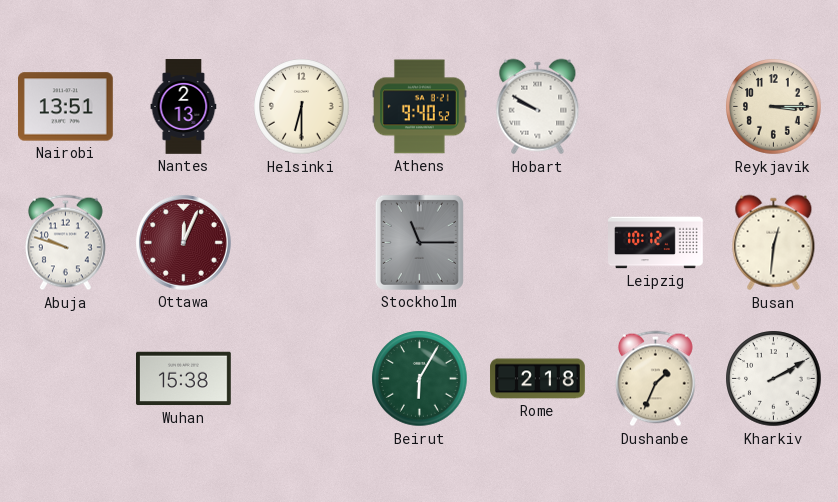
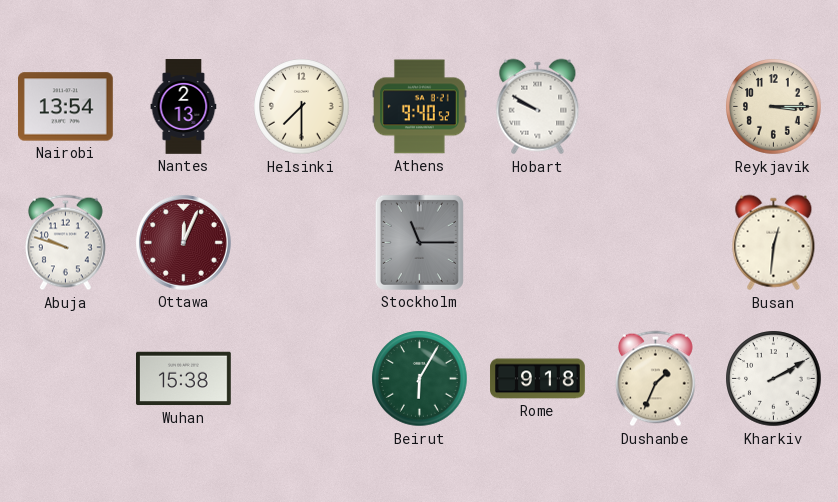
Nairobi: 13:51 -> 13:54
Helsinki: 6:30 -> 7:30
Leipzig: 10:12 -> none
Rome: 2:18 -> 9:18
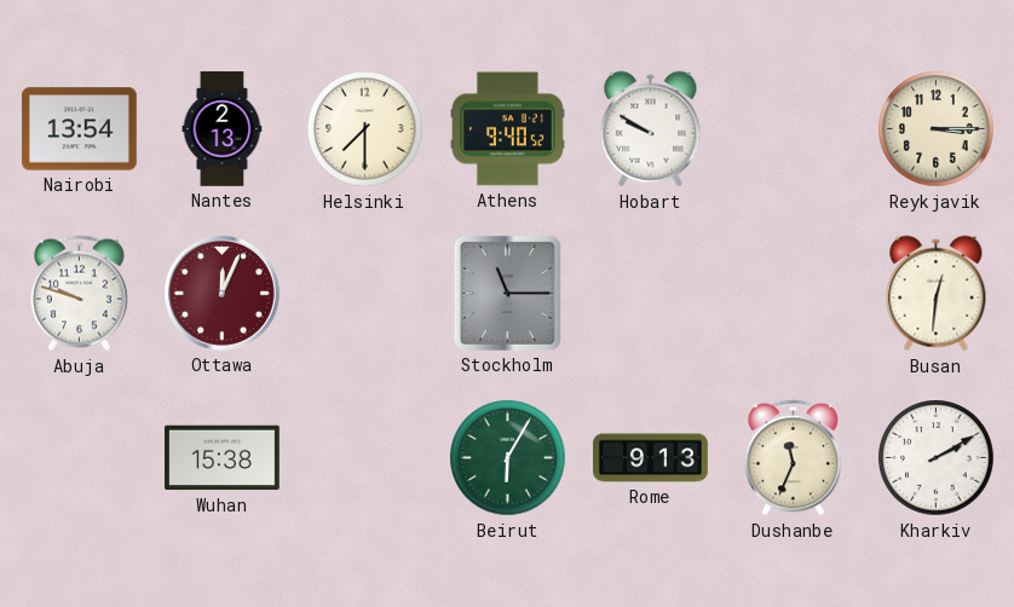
Rome: 9:18 -> 9:13
Dushanbe: 1:34 -> 11:34
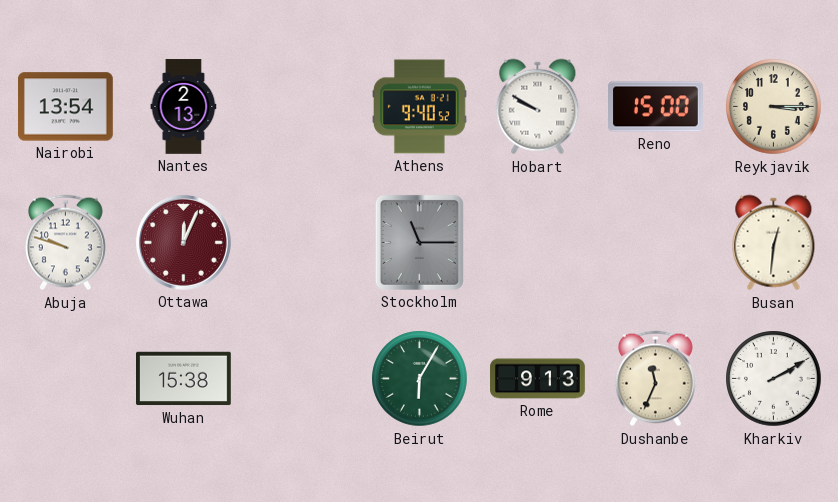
Helsinki: 7:30 -> none
Reno: none -> 15:00
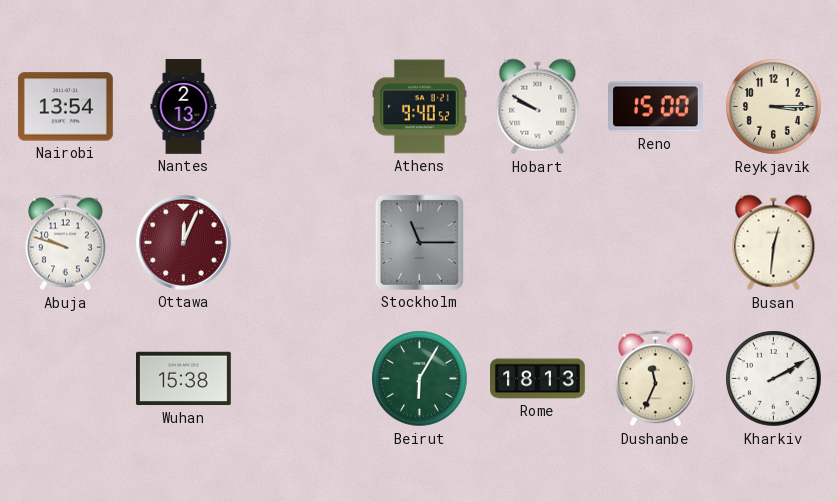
Rome: 9:13 -> 18:13
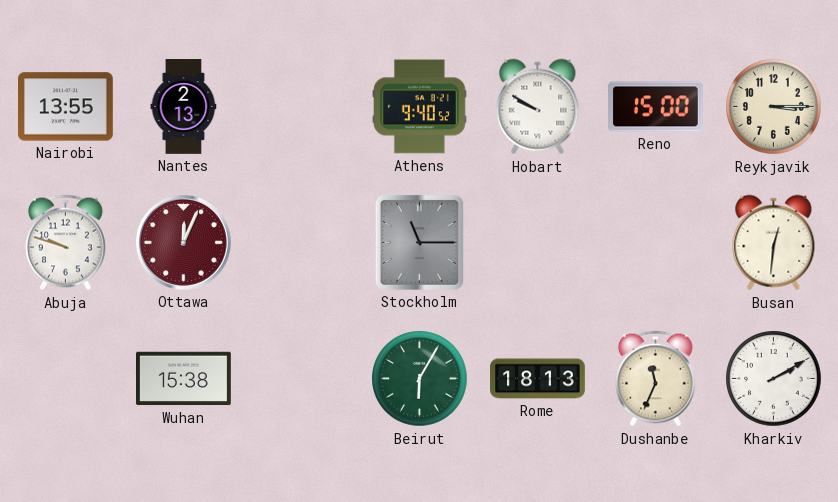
Nairobi: 13:54 -> 13:55
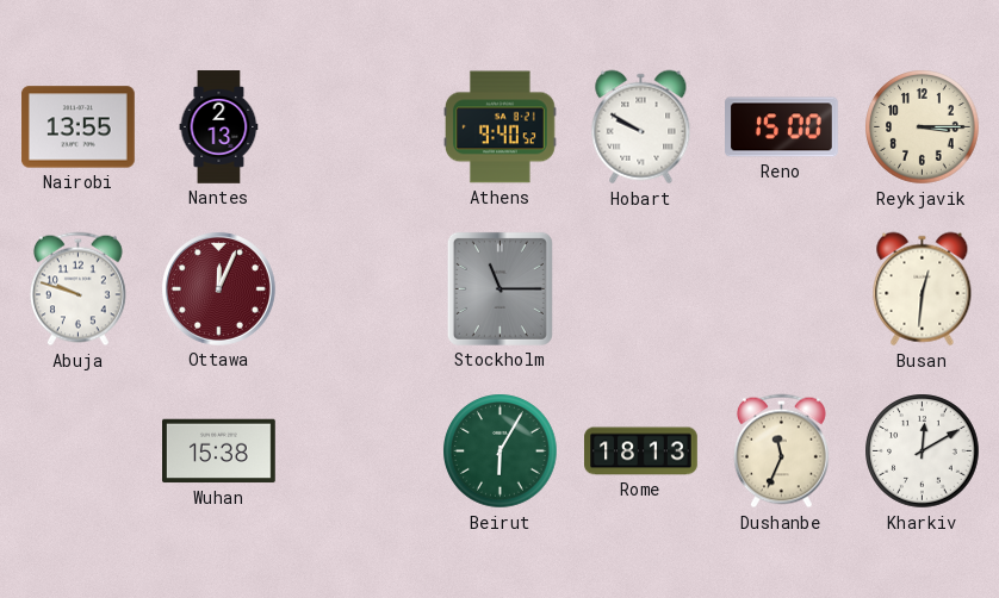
Kharkiv: 2:10 -> 12:10
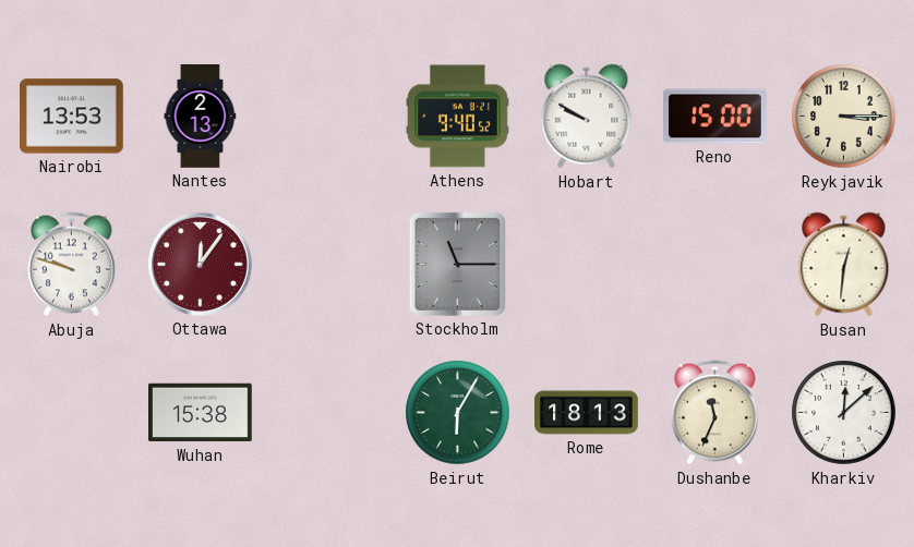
Nairobi: 13:55 -> 13:53
Ottawa: 12:04 -> 12:06
Kharkiv: 12:10 -> 12:08
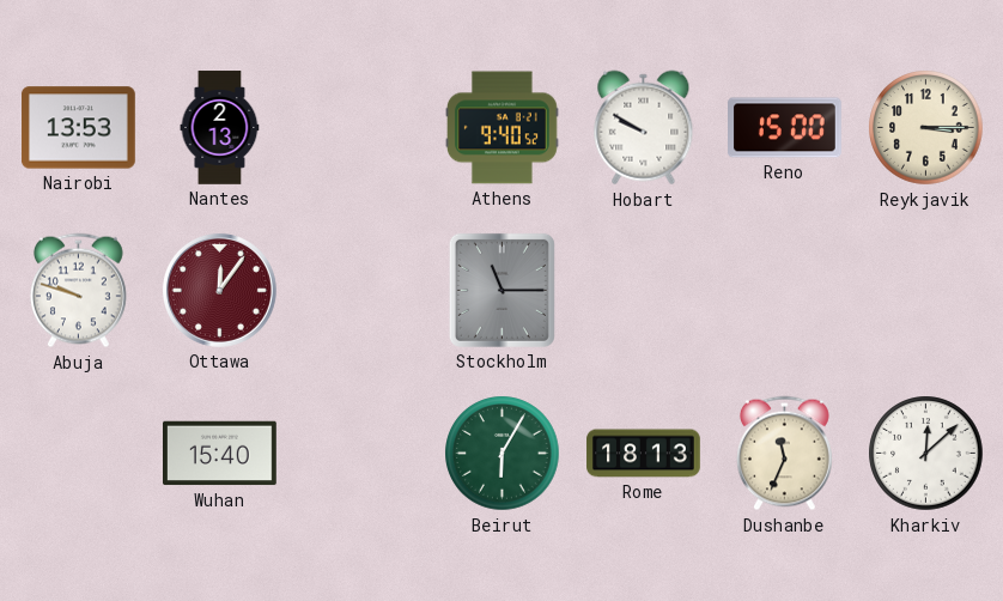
Busan: 12:31 -> none
Wuhan: 15:38 -> 15:40
